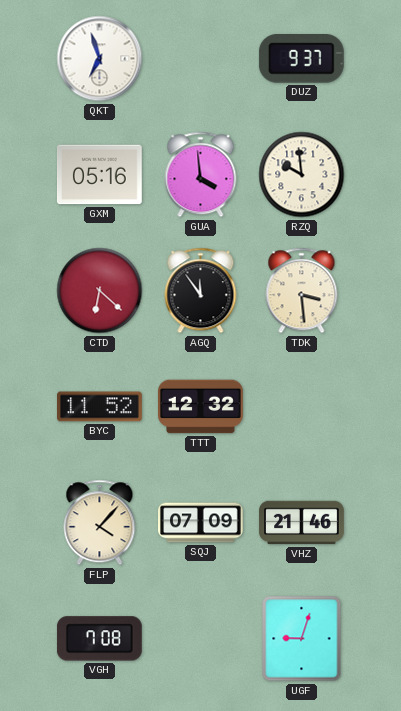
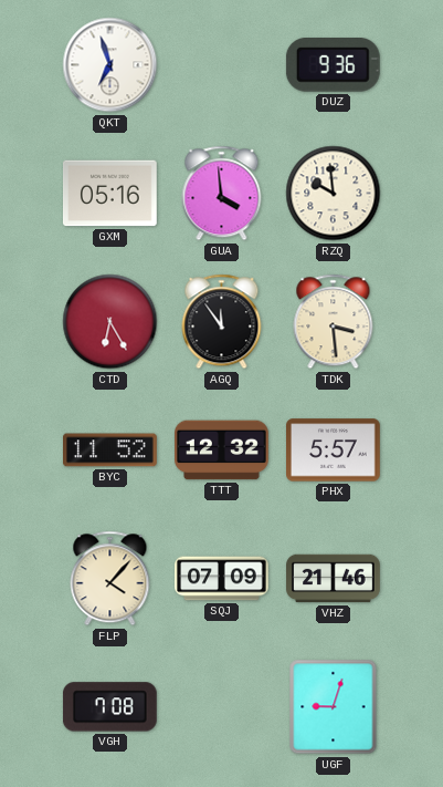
DUZ: 9:37 -> 9:36
CTD: 6:22 -> 6:25
PHX: none -> 5:57
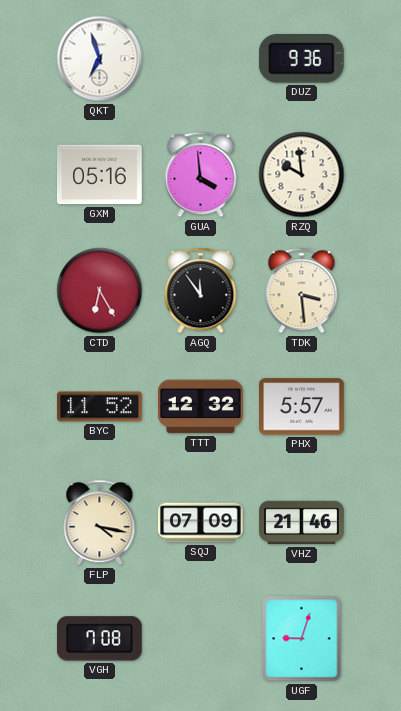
FLP: 4:07 -> 4:17
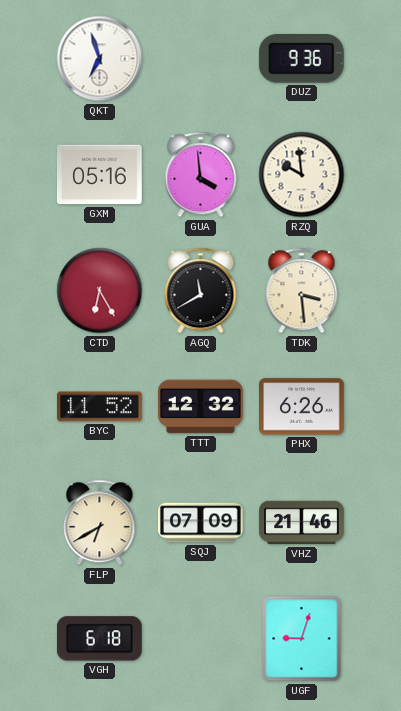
AGQ: 11:54 -> 11:40
PHX: 5:57 -> 6:26
FLP: 4:17 -> 6:40
VGH: 7:08 -> 6:18
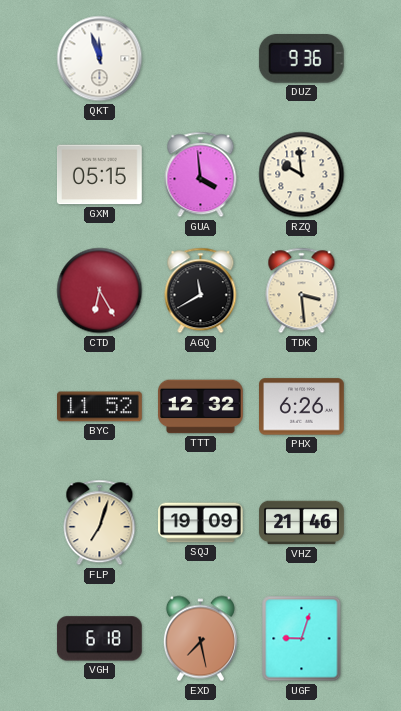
QKT: 6:57 -> 11:57
GXM: 05:16 -> 05:15
FLP: 6:40 -> 7:03
SQJ: 07:09 -> 19:09
EXD: none -> 7:28
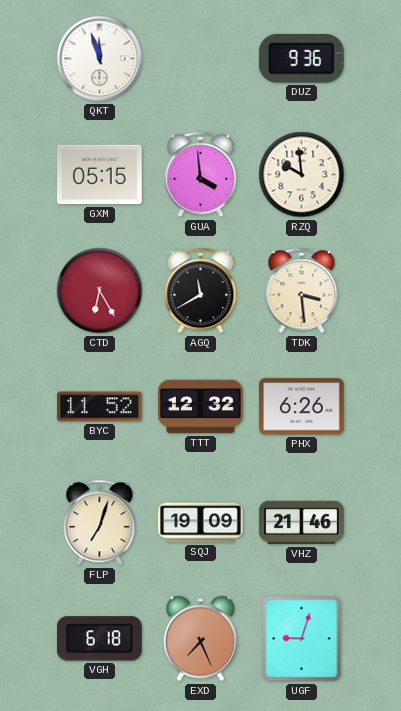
EXD: 7:28 -> 7:26
